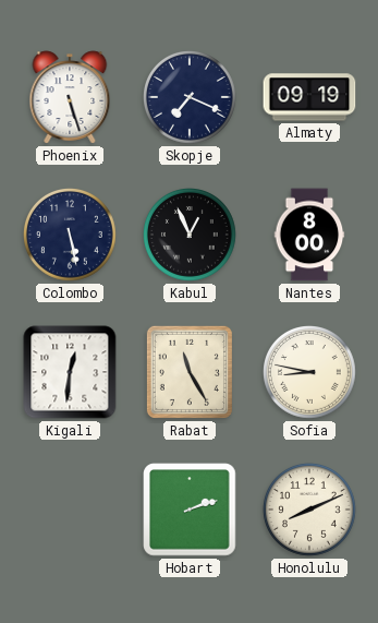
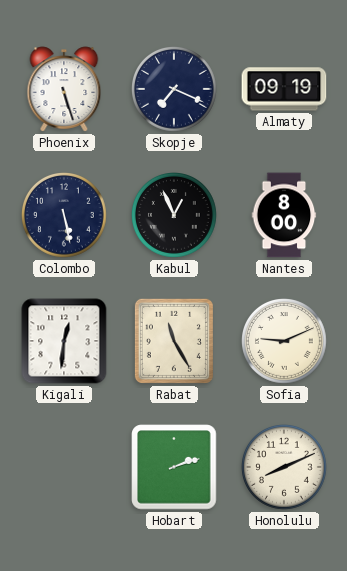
Sofia: 8:47 -> 9:11
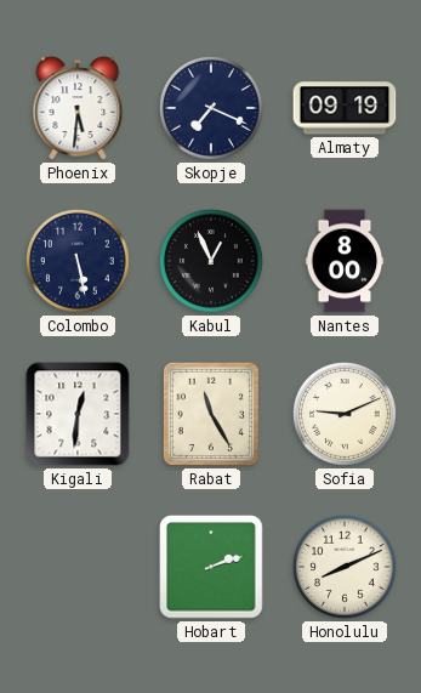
Phoenix: 5:27 -> 5:31
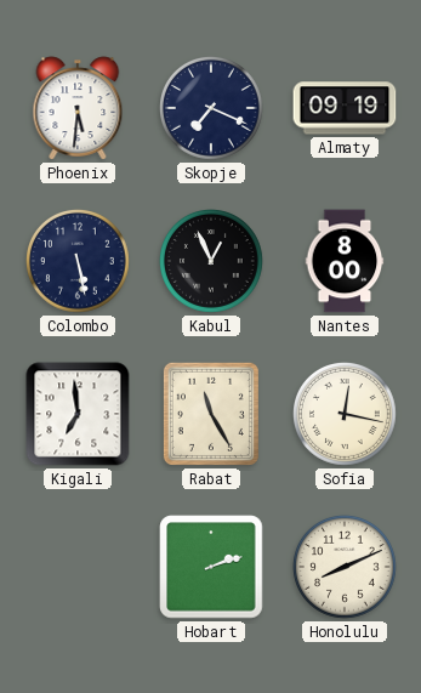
Kigali: 12:31 -> 6:59
Sofia: 9:11 -> 12:17
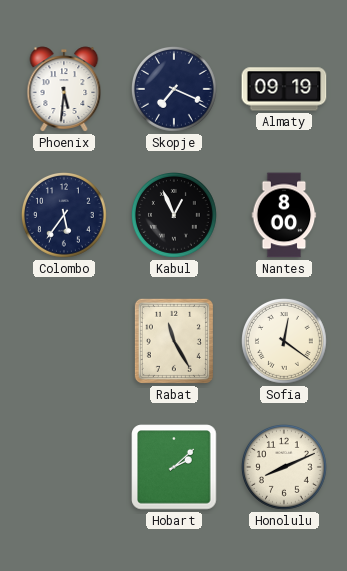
Colombo: 5:28 -> 5:36
Kigali: 6:59 -> none
Sofia: 12:17 -> 12:21
Hobart: 2:12 -> 2:08
